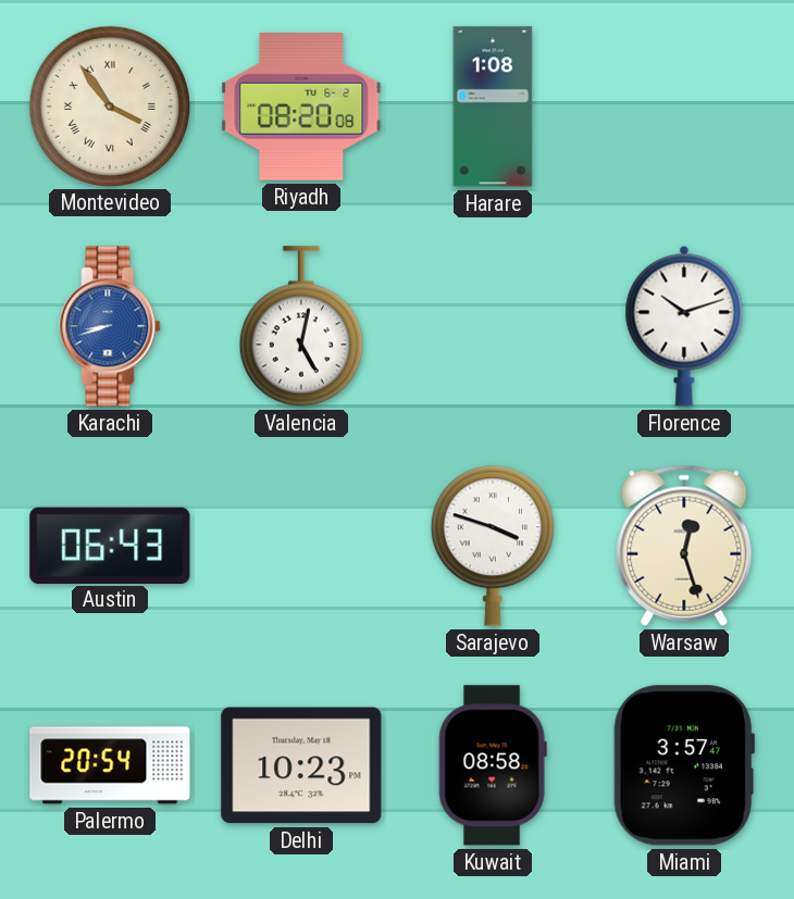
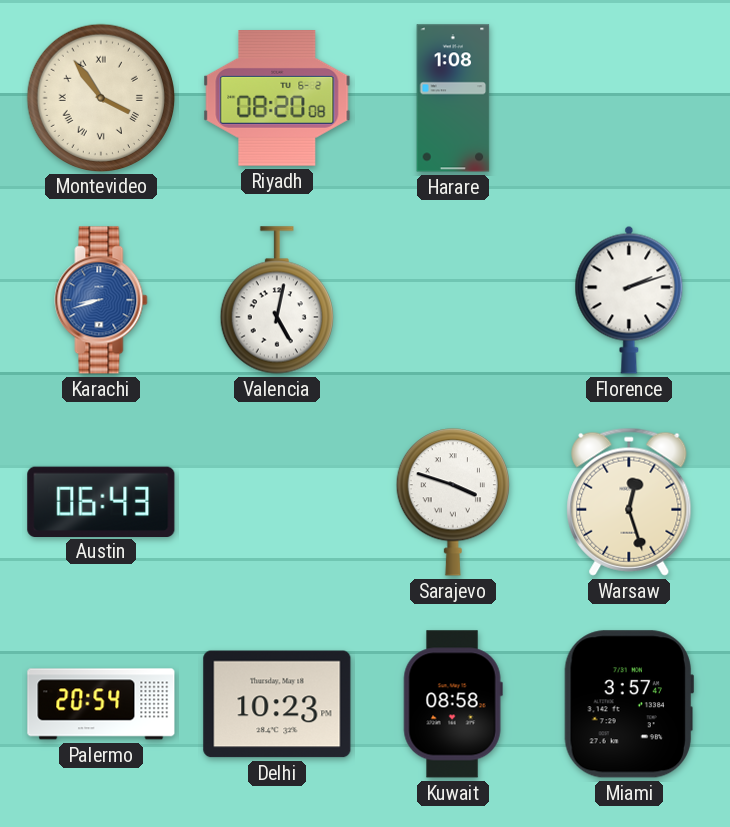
Florence: 10:12 -> 2:12
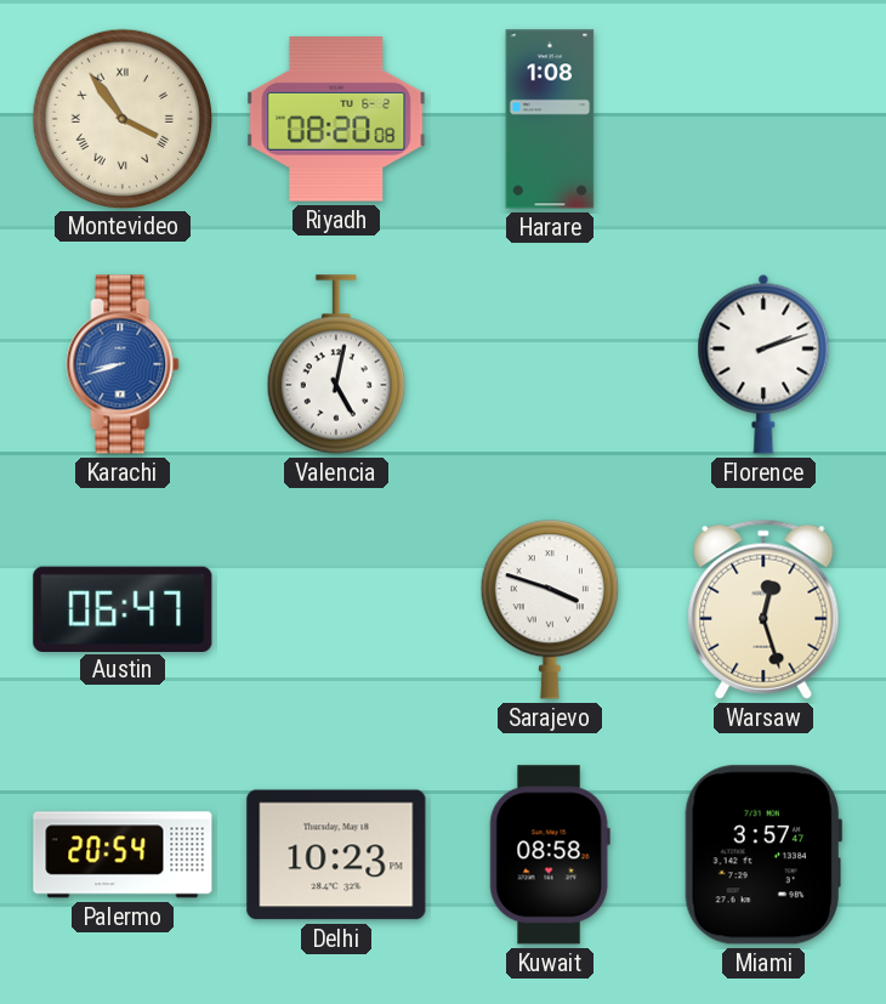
Austin: 06:43 -> 06:47
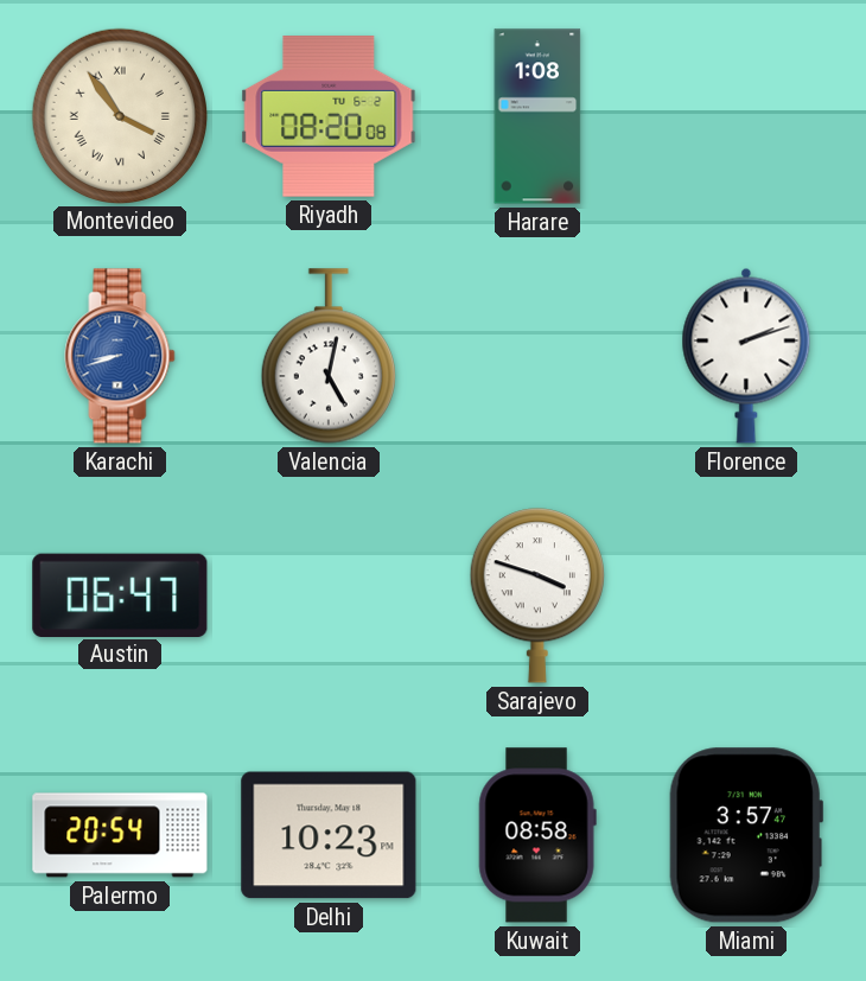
Warsaw: 12:27 -> none
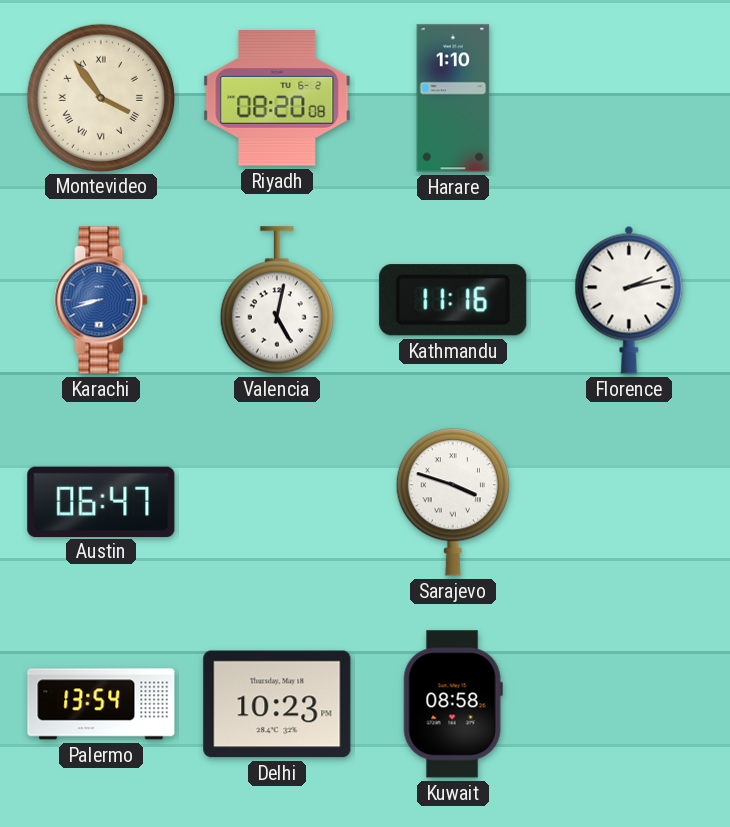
Harare: 1:08 -> 1:10
Kathmandu: none -> 11:16
Florence: 2:12 -> 2:13
Palermo: 20:54 -> 13:54
Miami: 3:57 -> none
